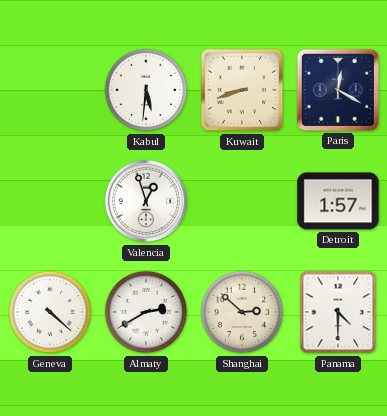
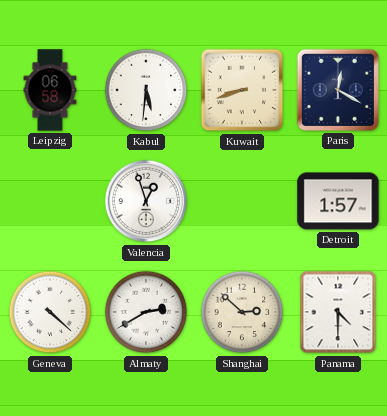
Leipzig: none -> 06:58
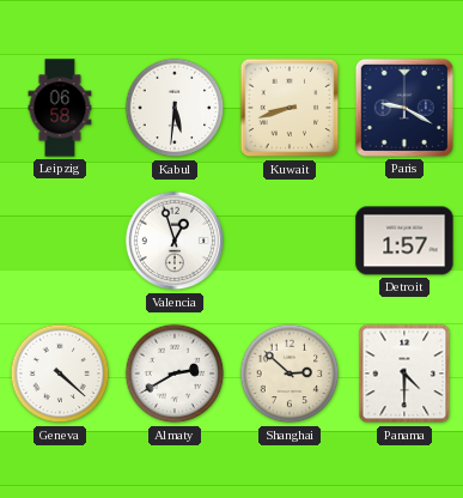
Paris: 12:20 -> 9:20
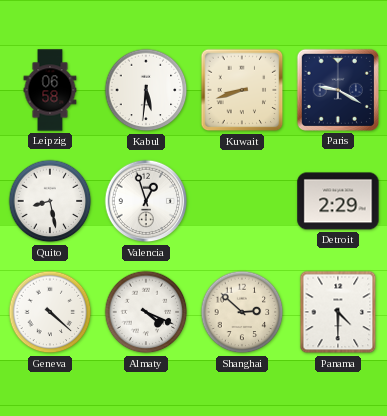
Quito: none -> 8:28
Detroit: 1:57 -> 2:29
Almaty: 2:40 -> 4:19
